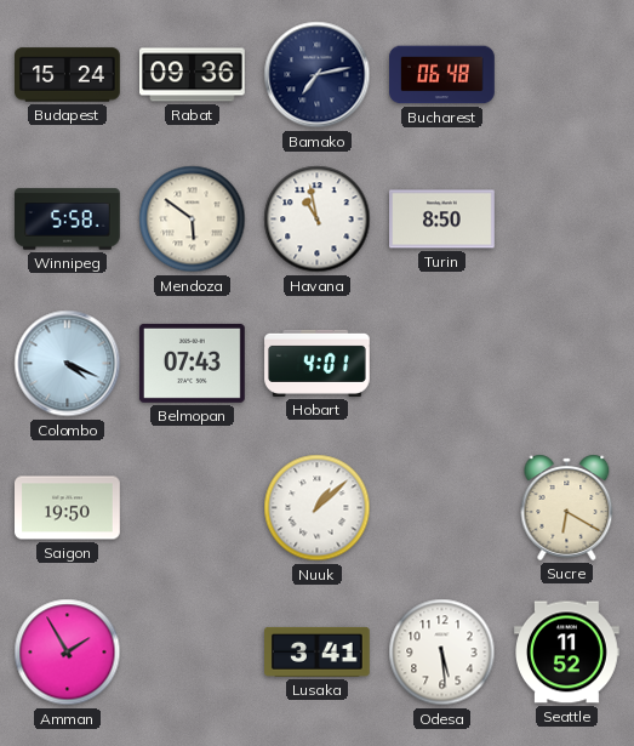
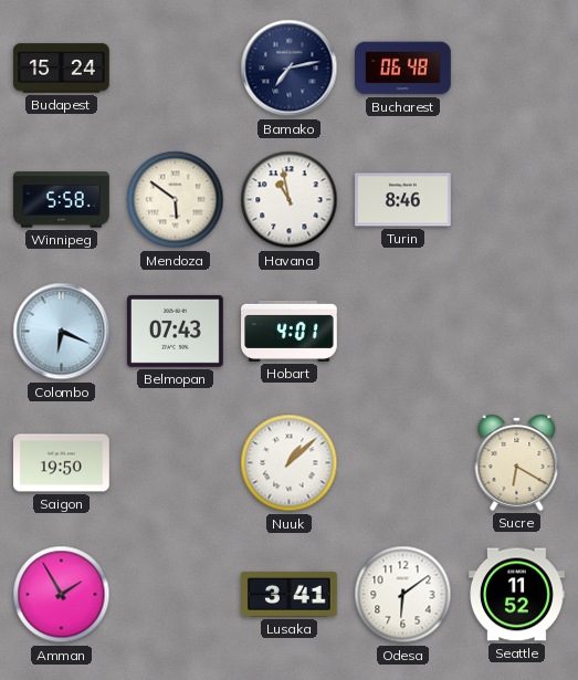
Rabat: 09:36 -> none
Turin: 8:50 -> 8:46
Colombo: 4:19 -> 6:19
Odesa: 5:29 -> 6:09
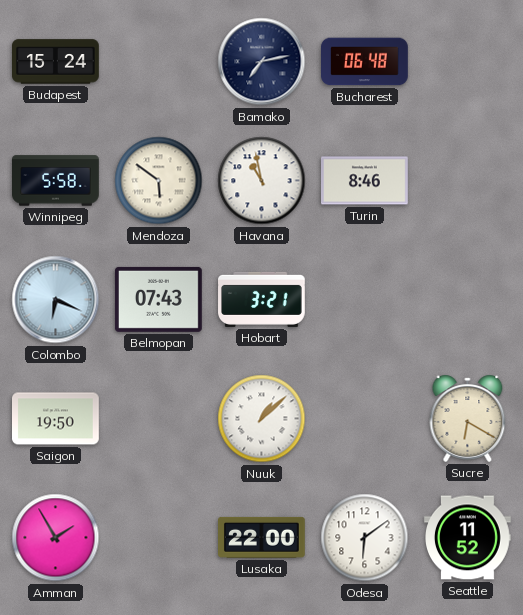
Hobart: 4:01 -> 3:21
Lusaka: 3:41 -> 22:00
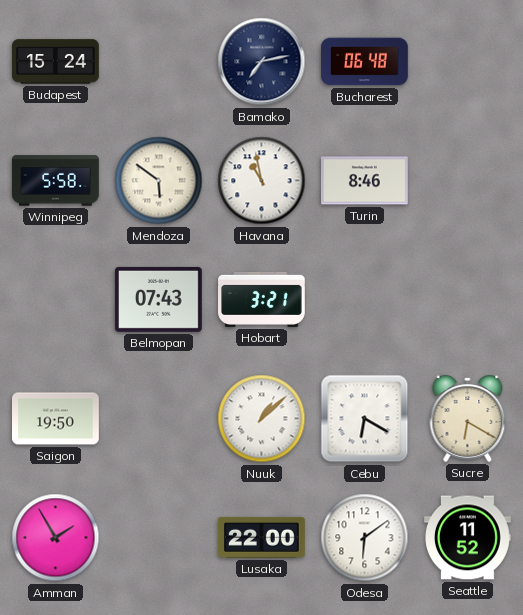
Colombo: 6:19 -> none
Cebu: none -> 6:20
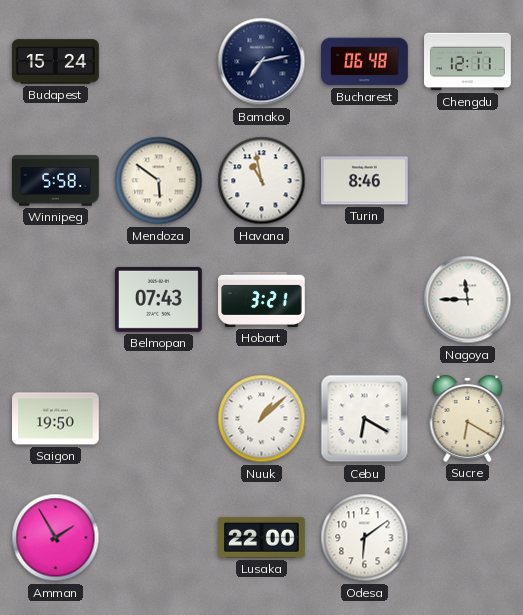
Chengdu: none -> 12:11
Nagoya: none -> 11:45
Seattle: 11:52 -> none
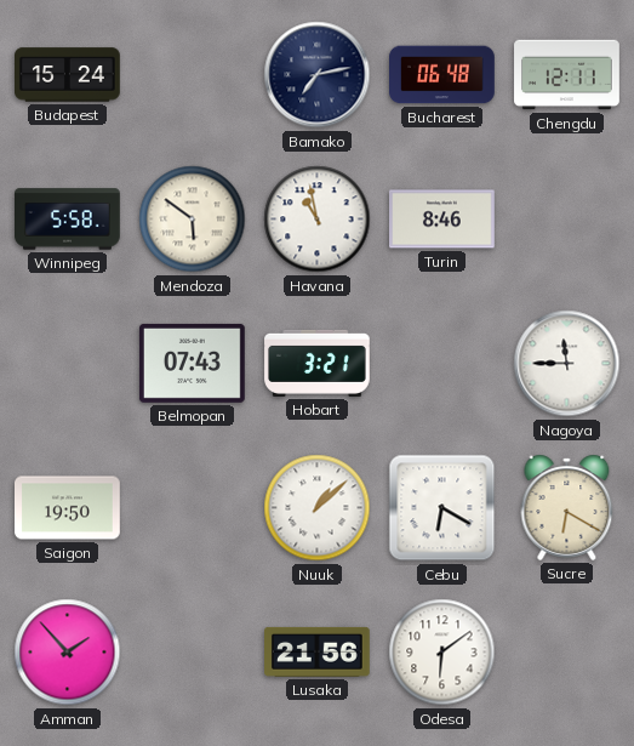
Amman: 1:55 -> 1:53
Lusaka: 22:00 -> 21:56
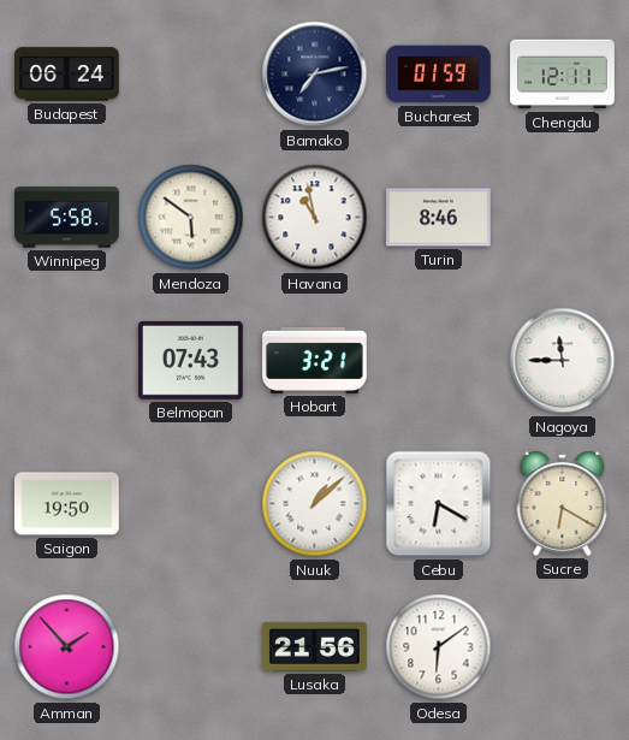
Budapest: 15:24 -> 06:24
Bucharest: 06:48 -> 01:59
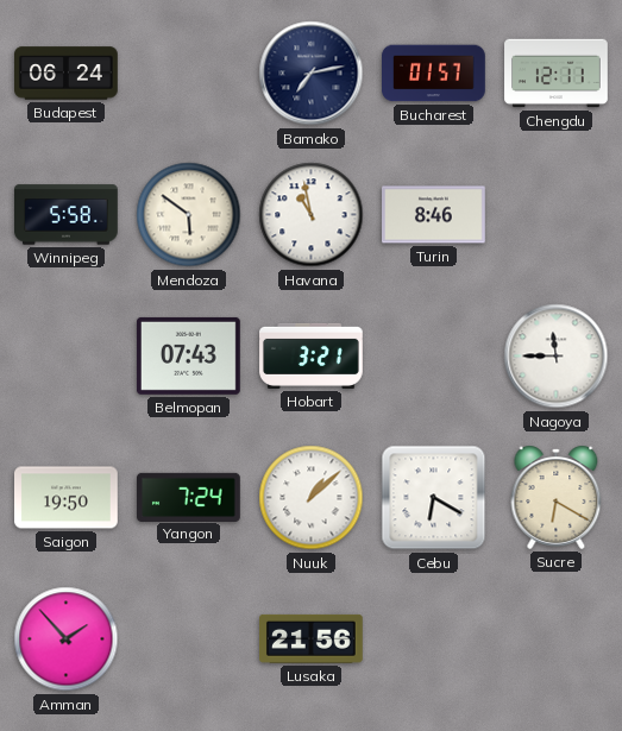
Bucharest: 01:59 -> 01:57
Yangon: none -> 7:24
Odesa: 6:09 -> none
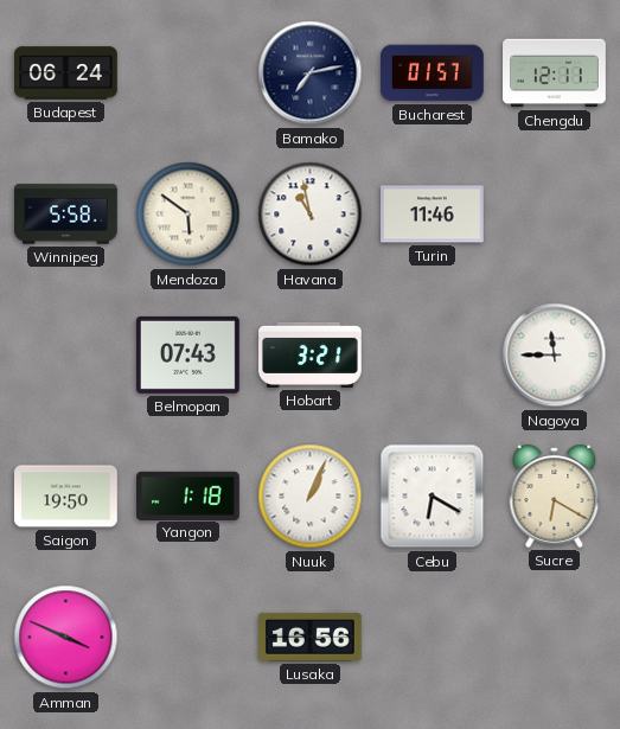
Turin: 8:46 -> 11:46
Yangon: 7:24 -> 1:18
Nuuk: 1:08 -> 1:04
Amman: 1:53 -> 3:49
Lusaka: 21:56 -> 16:56
